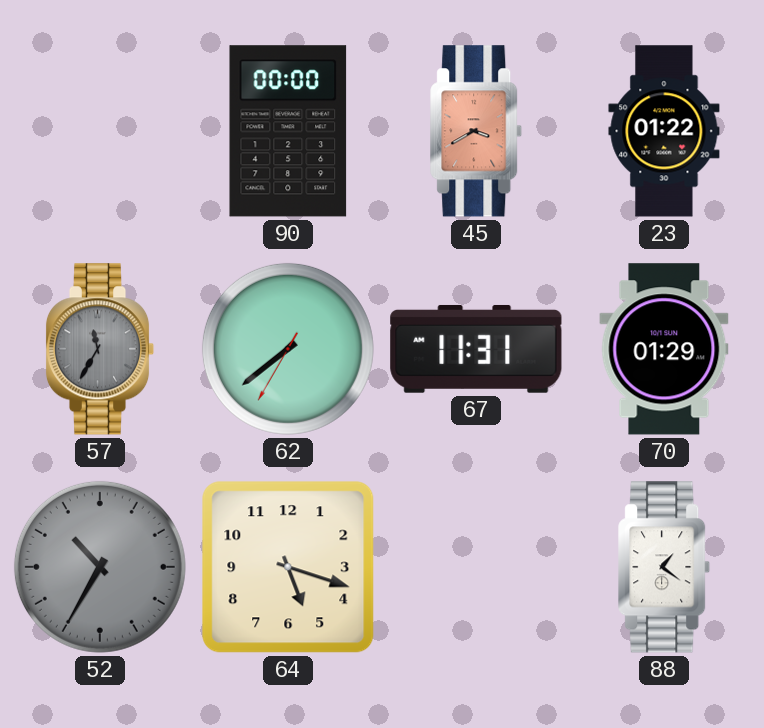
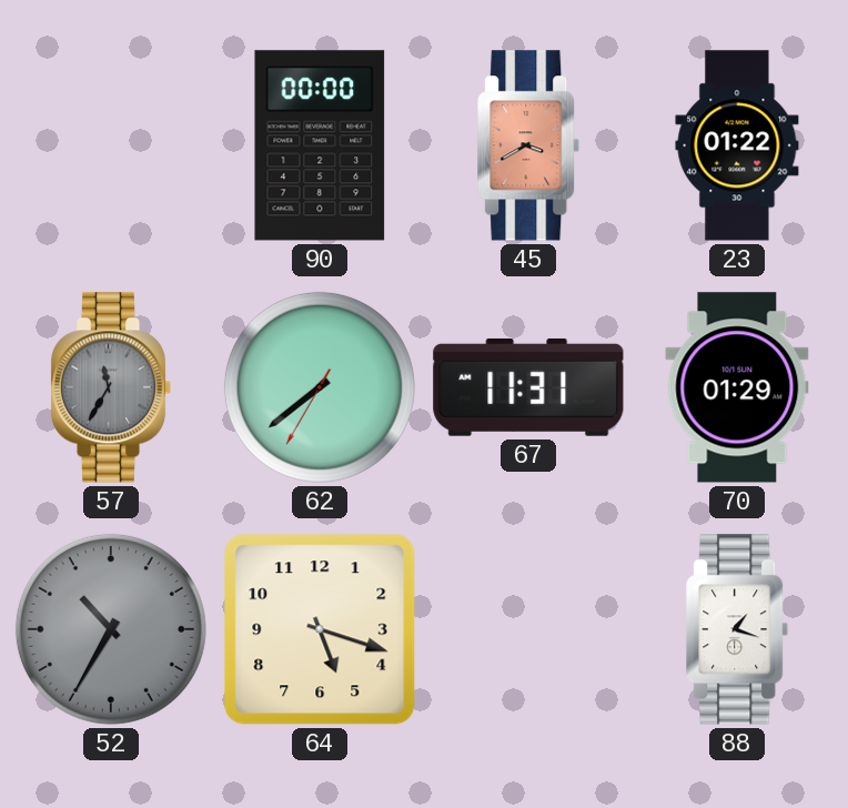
88: 1:21 -> 1:18
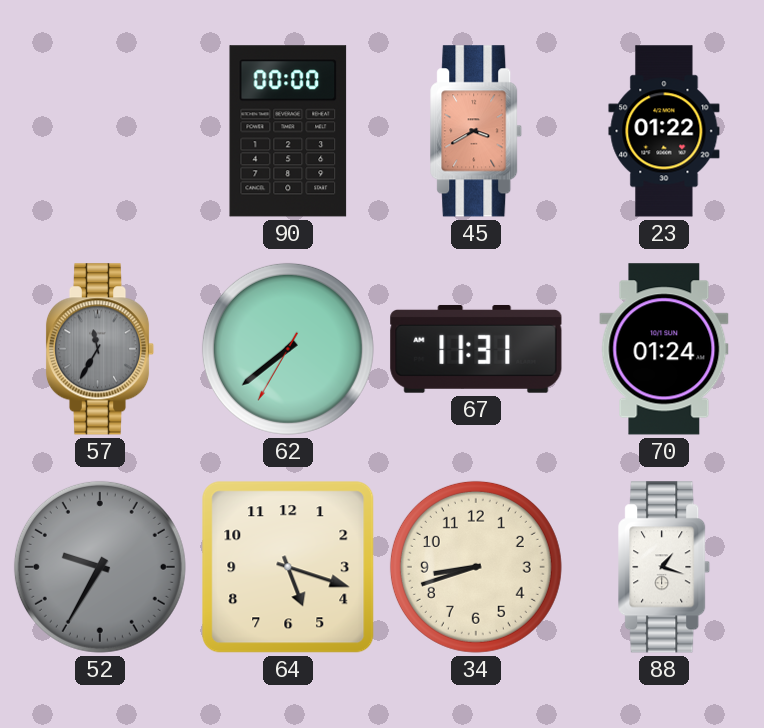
70: 01:29 -> 01:24
52: 10:35 -> 9:35
34: none -> 8:42
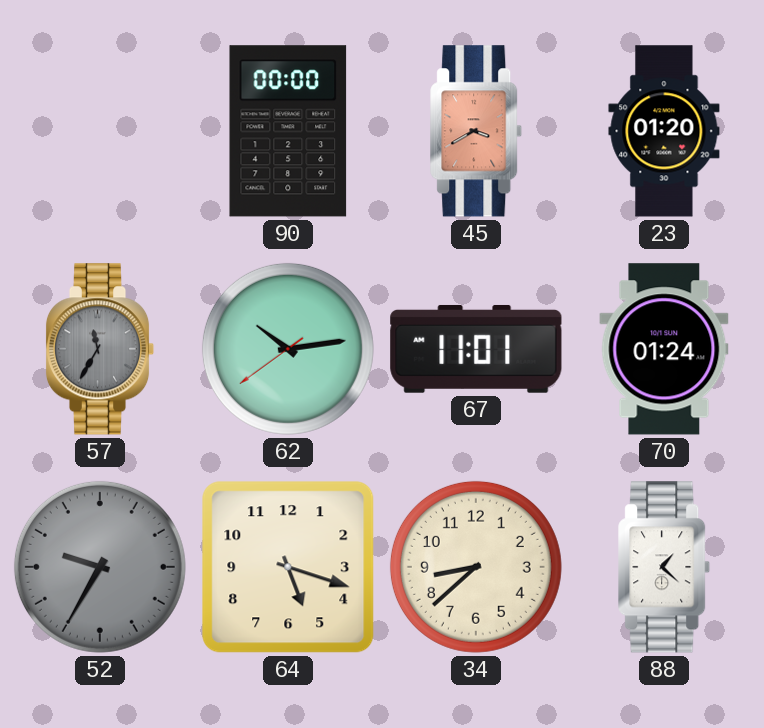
23: 01:22 -> 01:20
62: 7:38 -> 10:13
67: 11:31 -> 11:01
34: 8:42 -> 8:38
88: 1:18 -> 1:22
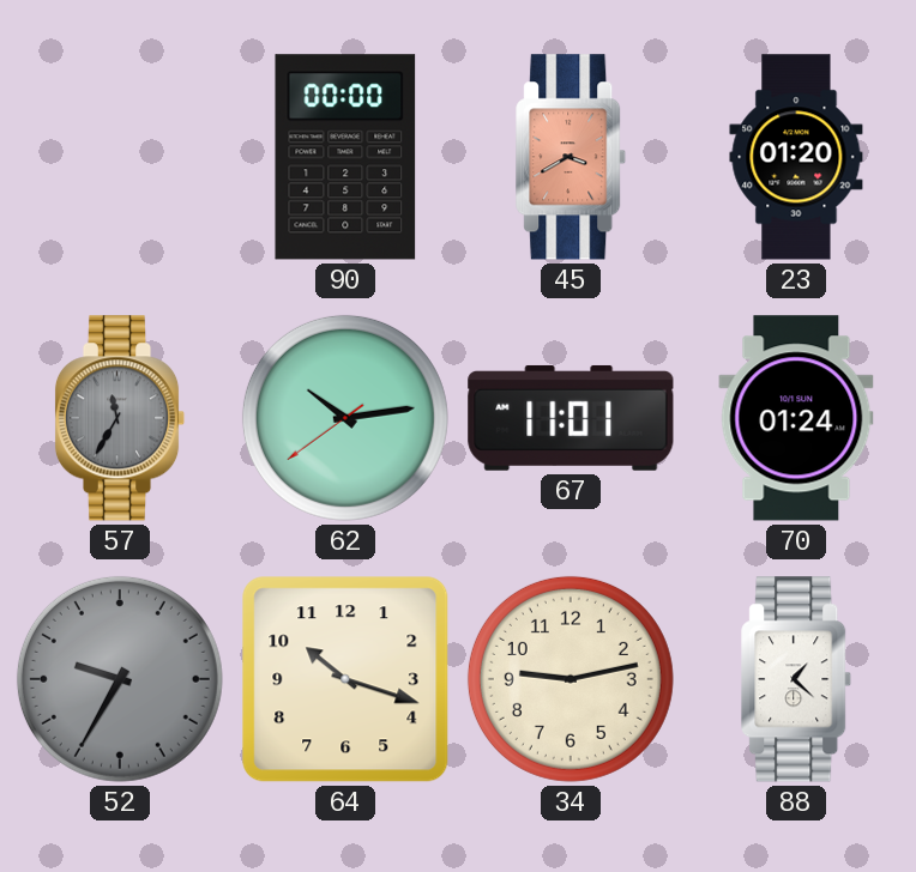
64: 5:18 -> 10:18
34: 8:38 -> 9:13
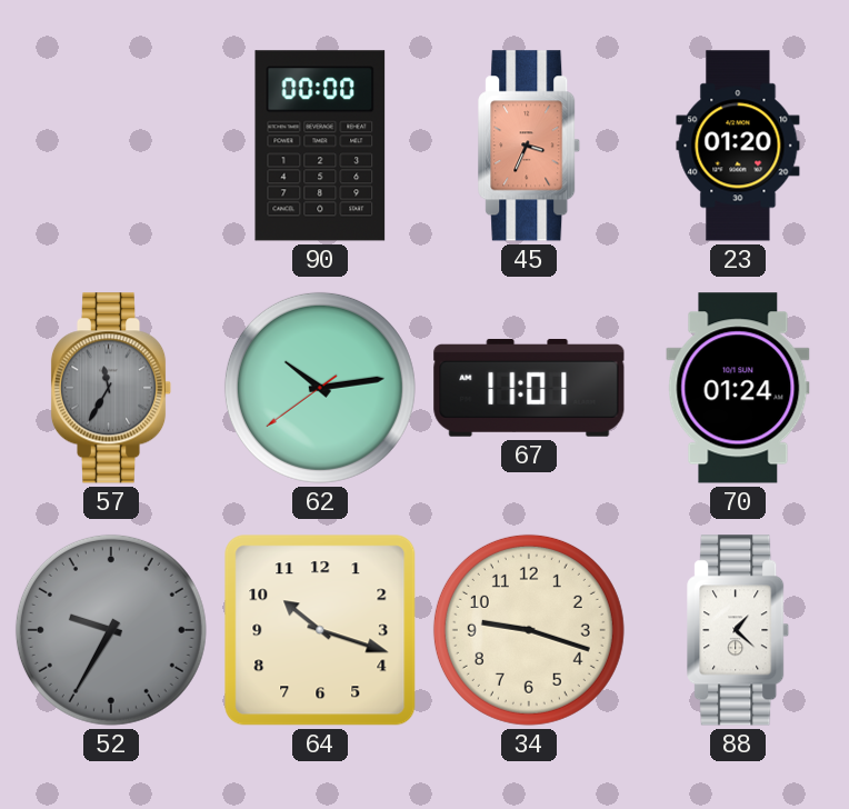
45: 3:40 -> 3:34
34: 9:13 -> 9:18
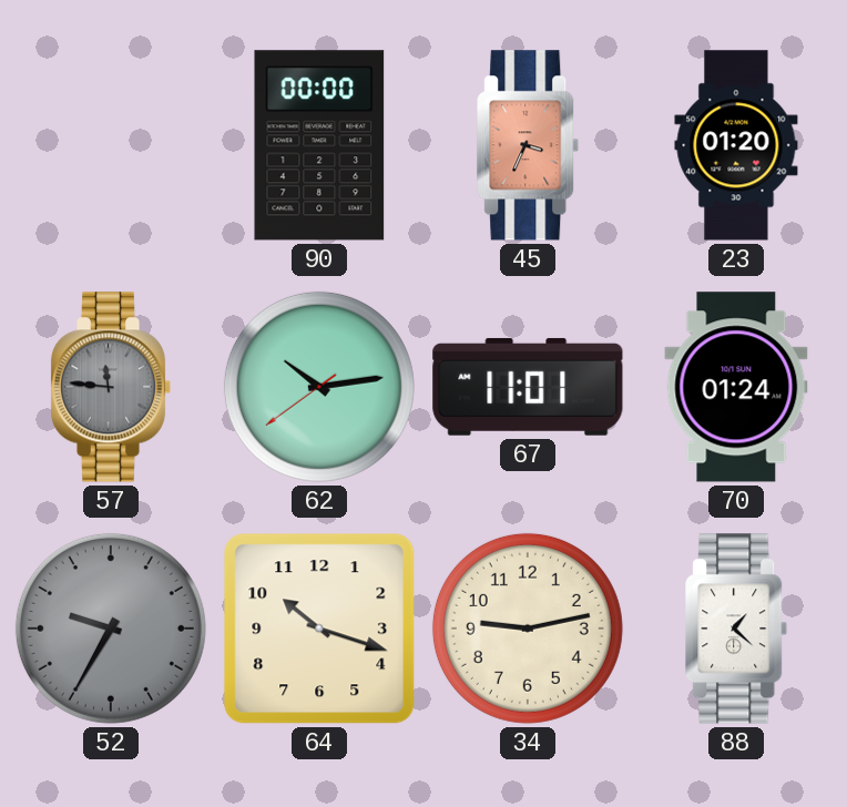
57: 11:35 -> 11:46
34: 9:18 -> 9:13
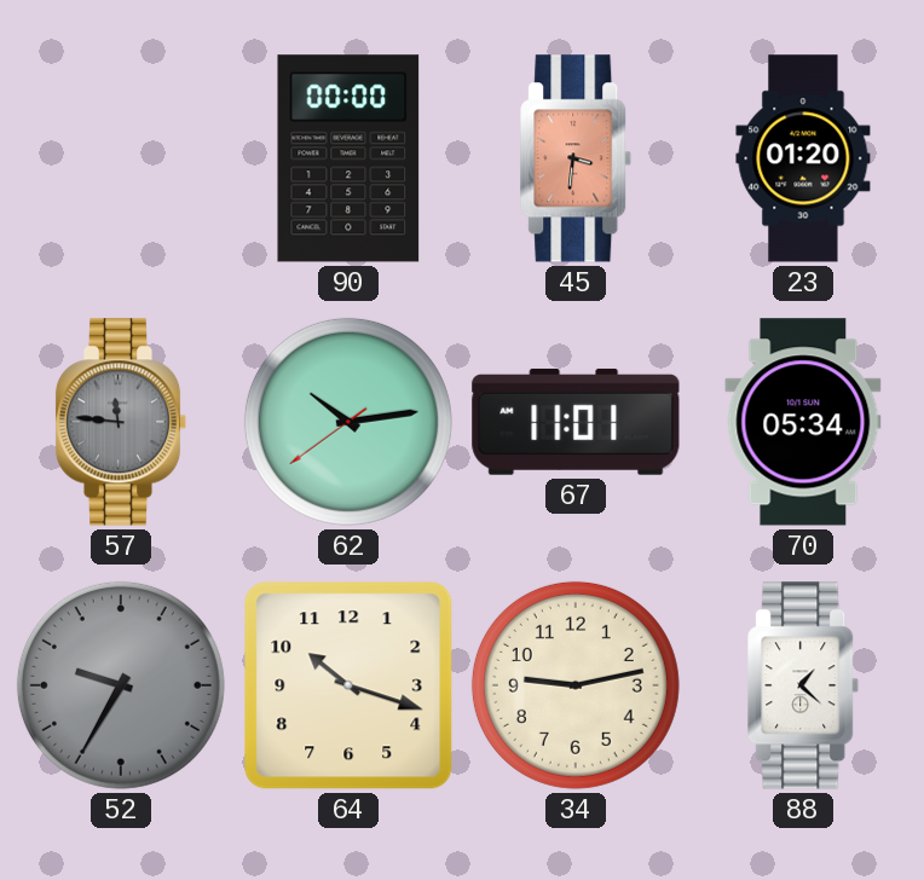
45: 3:34 -> 3:31
70: 01:24 -> 05:34
